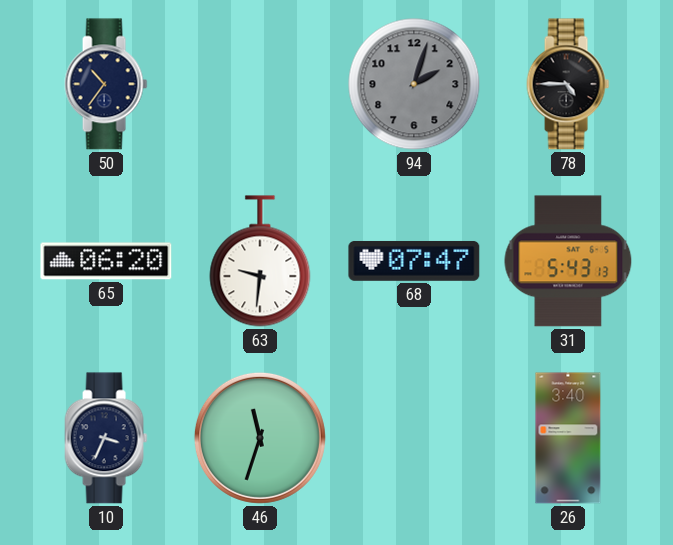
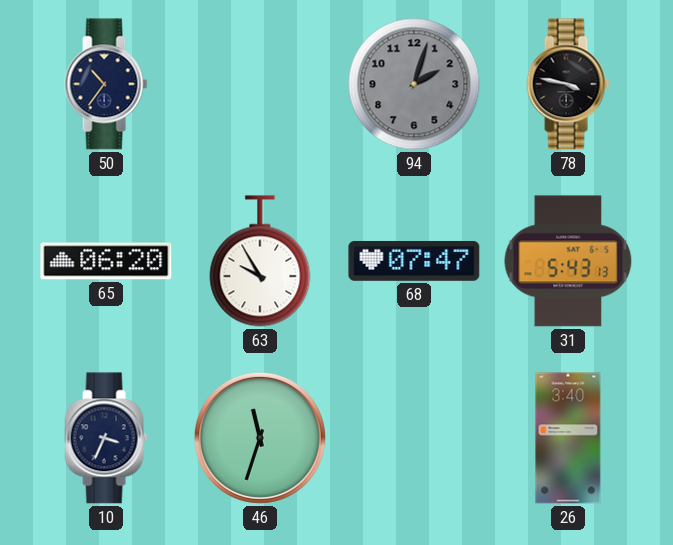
78: 4:45 -> 3:47
63: 9:31 -> 9:55
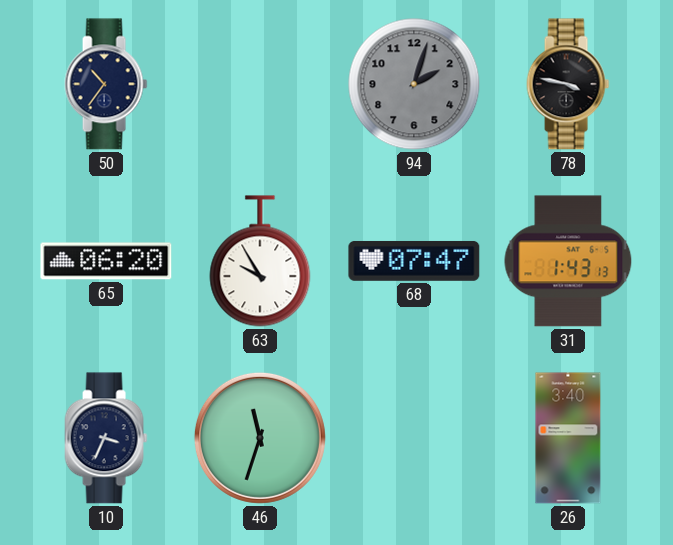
31: 5:43 -> 1:43
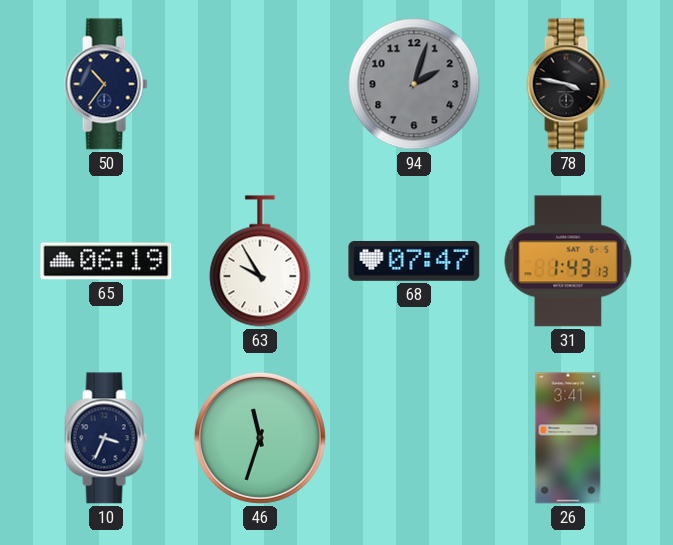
65: 06:20 -> 06:19
26: 3:40 -> 3:41
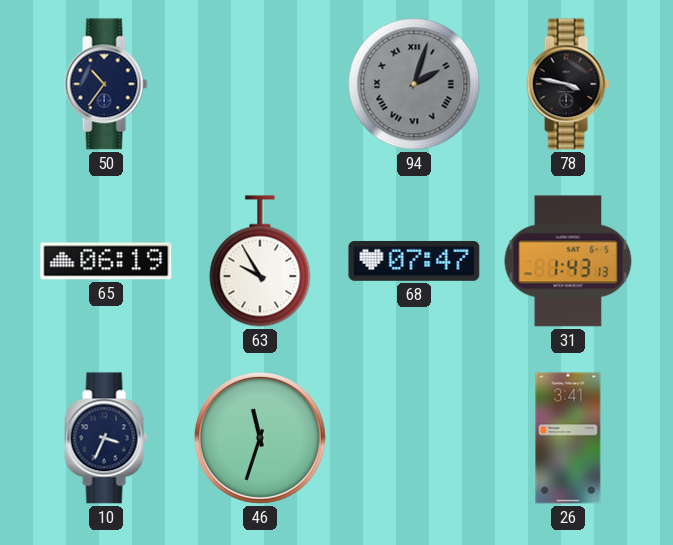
94 numerals: Arabic -> Roman
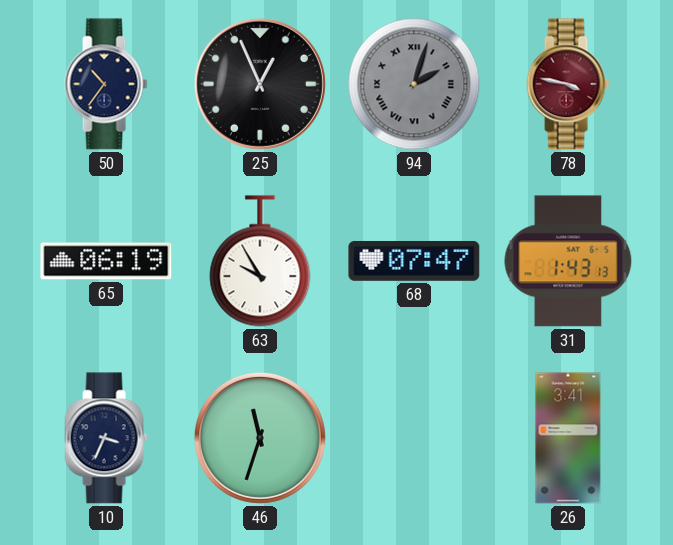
25: none -> 12:56
78 dial: black -> burgundy
